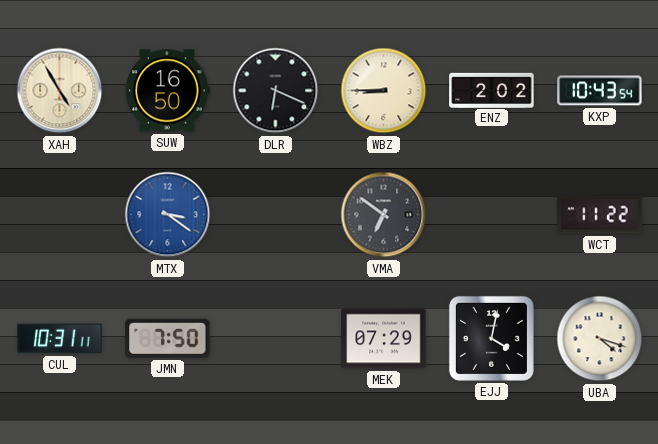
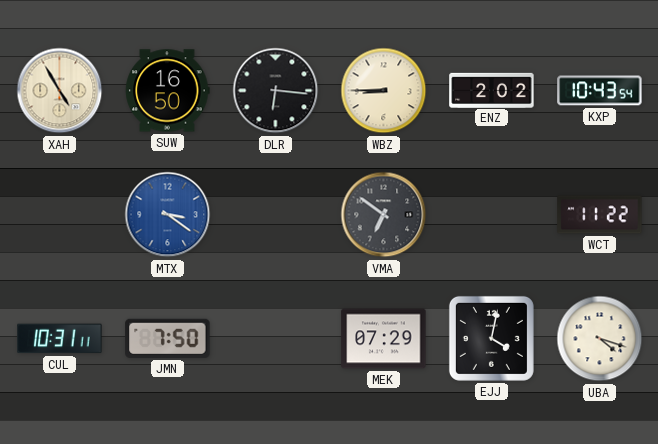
DLR: 6:19 -> 6:16
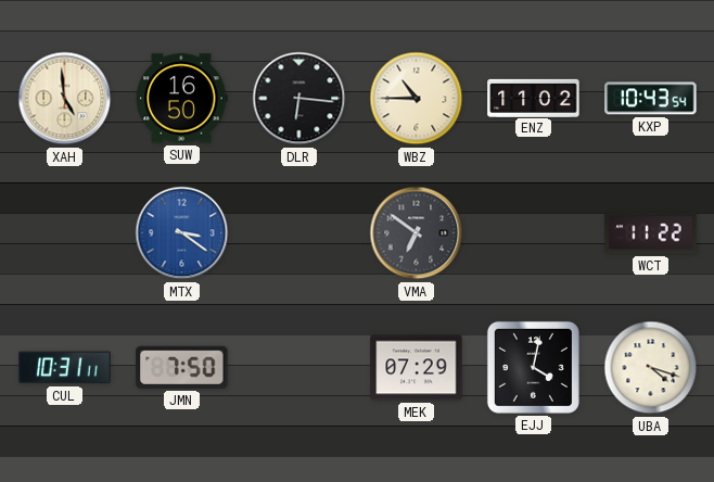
XAH: 4:55 -> 4:59
WBZ: 8:45 -> 10:45
ENZ: 2:02 -> 11:02
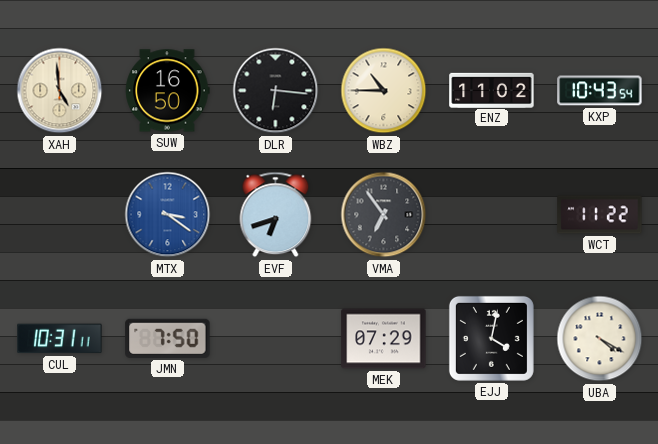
EVF: none -> 6:42
VMA: 6:51 -> 6:54
UBA: 4:18 -> 4:20
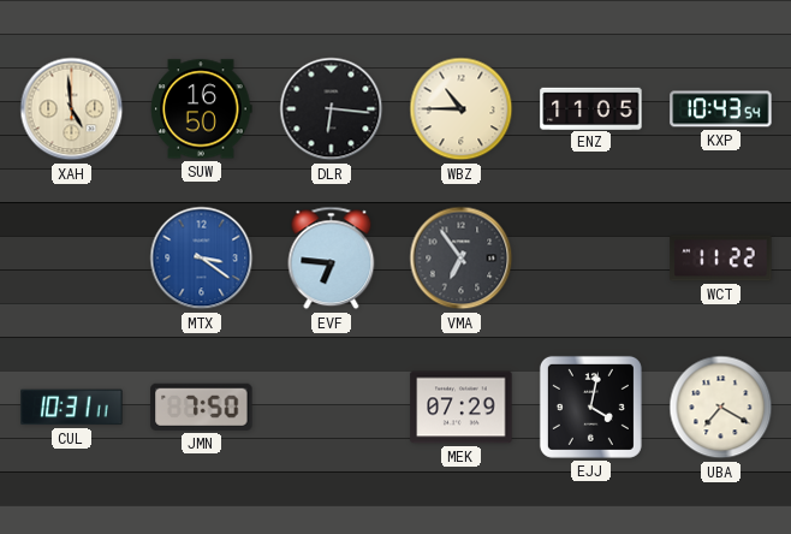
ENZ: 11:02 -> 11:05
EVF: 6:42 -> 6:46
UBA: 4:20 -> 7:20
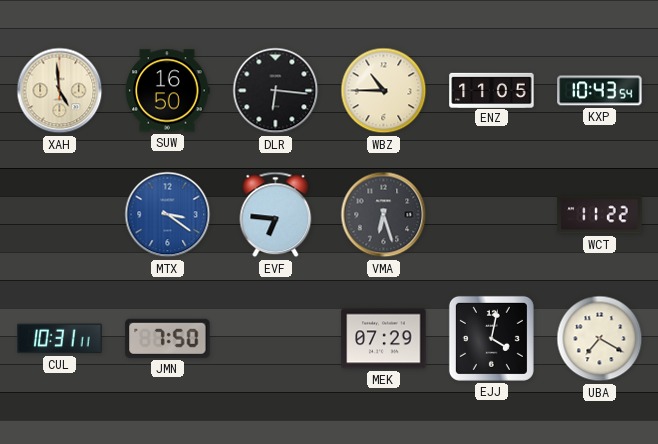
VMA: 6:54 -> 6:27
